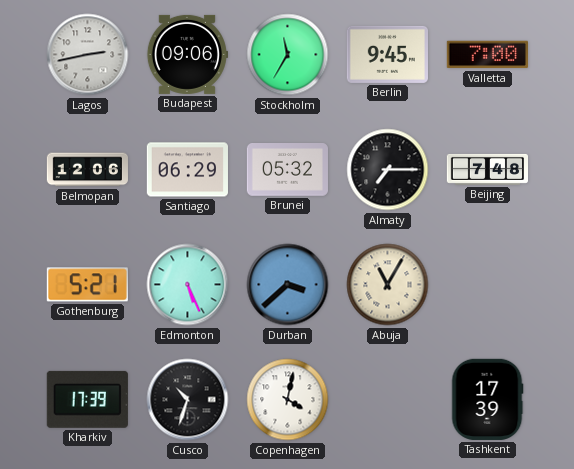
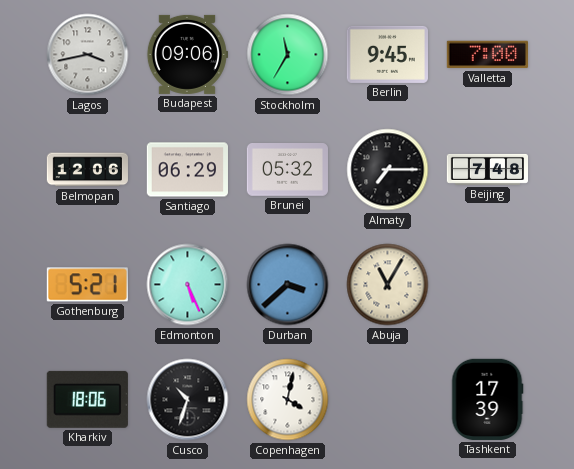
Lagos: 2:43 -> 3:43
Kharkiv: 17:39 -> 18:06
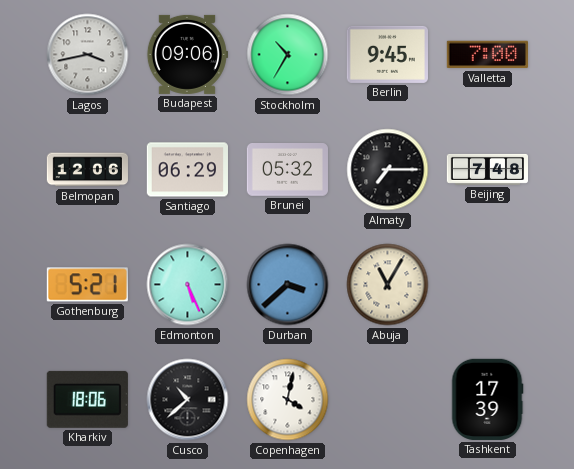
Stockholm: 11:35 -> 10:35
Cusco: 10:33 -> 10:38
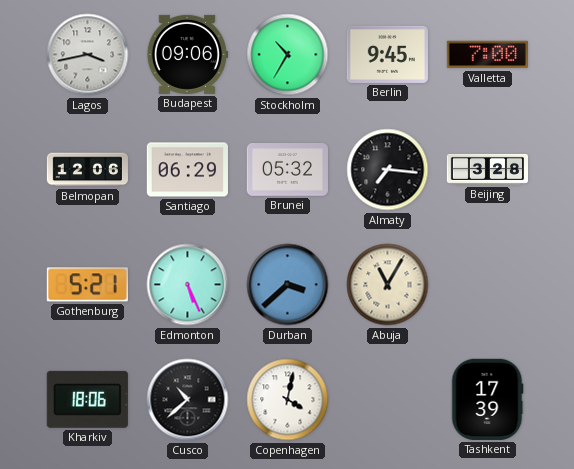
Almaty: 7:15 -> 7:16
Beijing: 7:48 -> 3:28
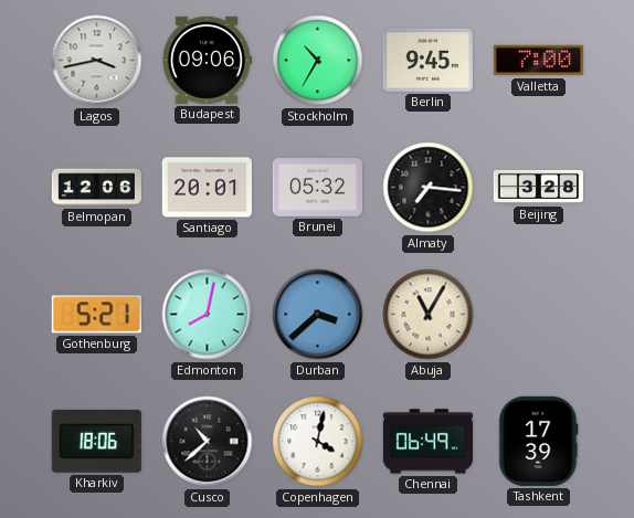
Santiago: 06:29 -> 20:01
Edmonton: 5:26 -> 8:02
Chennai: none -> 06:49
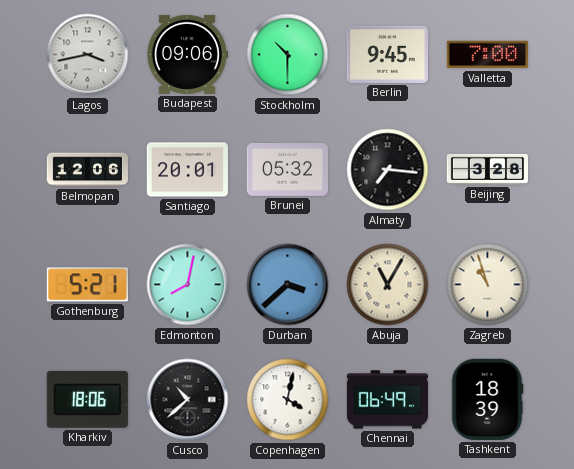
Stockholm: 10:35 -> 10:30
Zagreb: none -> 10:57
Tashkent: 17:39 -> 18:39
